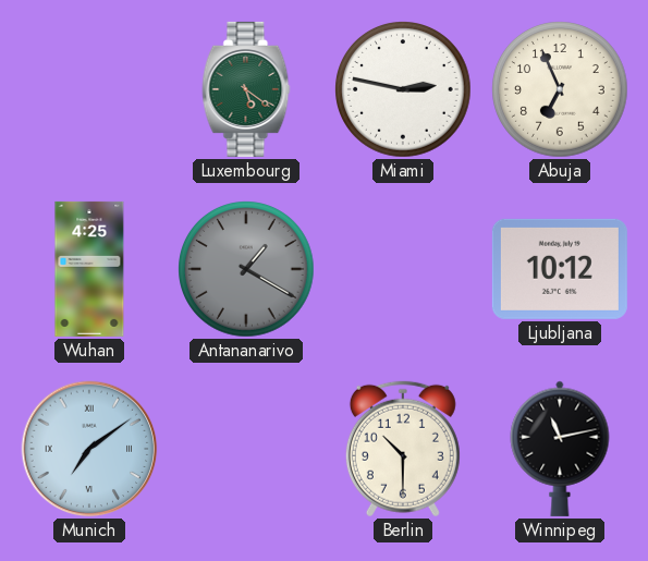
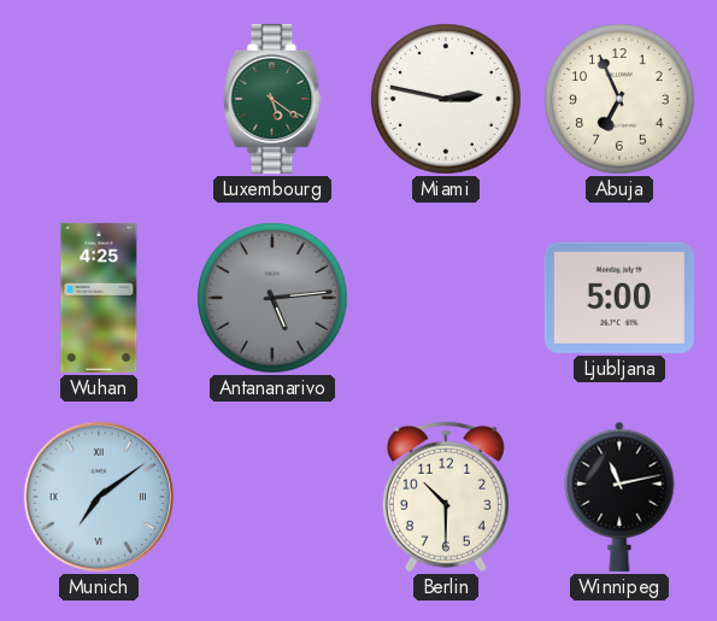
Antananarivo: 1:20 -> 5:14
Ljubljana: 10:12 -> 5:00
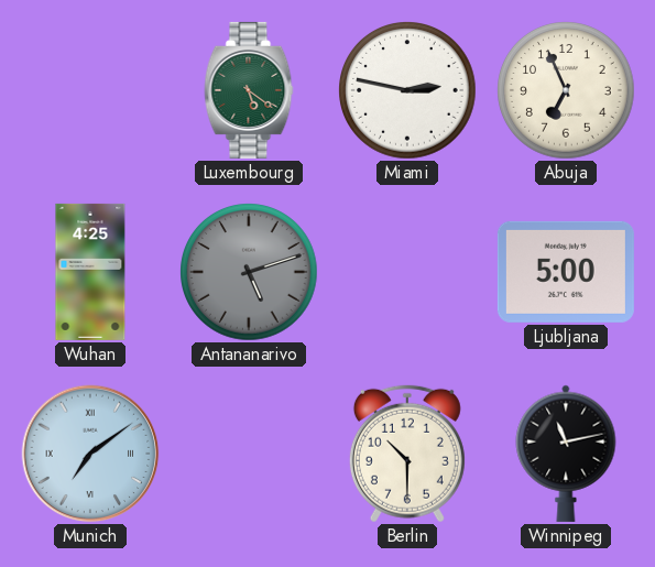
Antananarivo: 5:14 -> 5:12
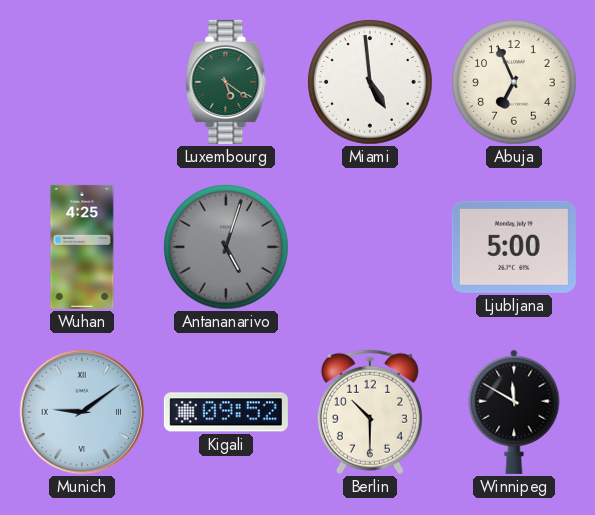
Miami: 2:47 -> 4:59
Antananarivo: 5:12 -> 5:03
Munich: 7:09 -> 9:09
Kigali: none -> 09:52
Winnipeg: 11:13 -> 11:50
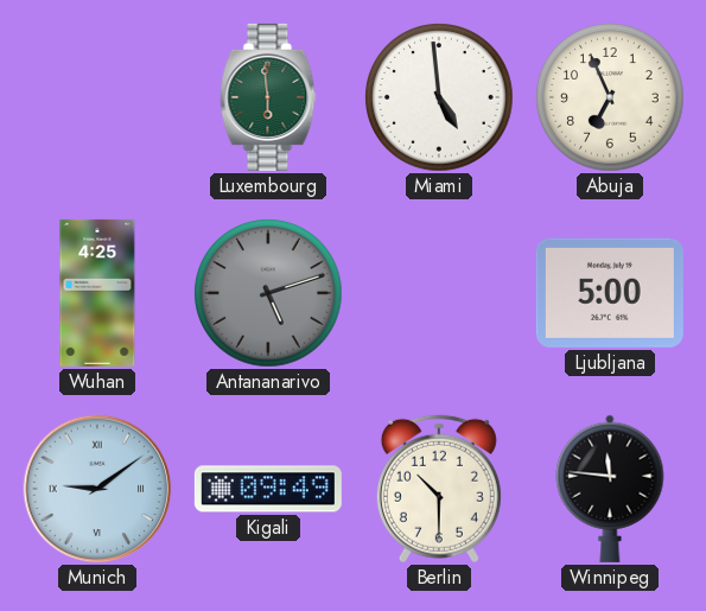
Luxembourg: 5:21 -> 5:59
Antananarivo: 5:03 -> 5:12
Kigali: 09:52 -> 09:49
Winnipeg: 11:50 -> 11:46
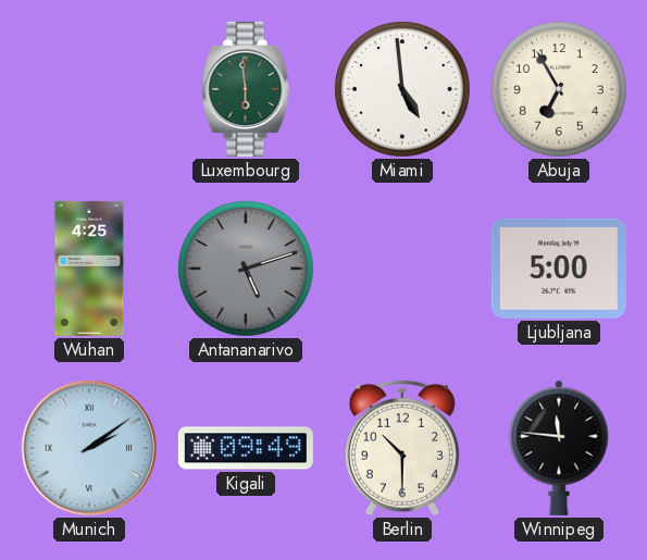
Abuja: 6:56 -> 6:55
Munich: 9:09 -> 2:09
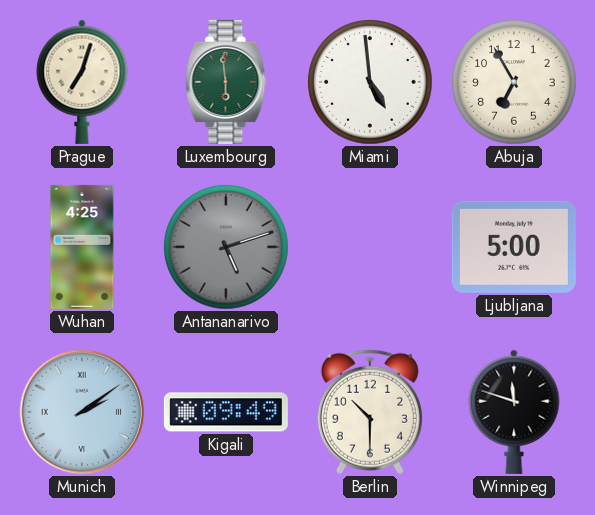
Prague: none -> 7:03
Winnipeg: 11:46 -> 11:48
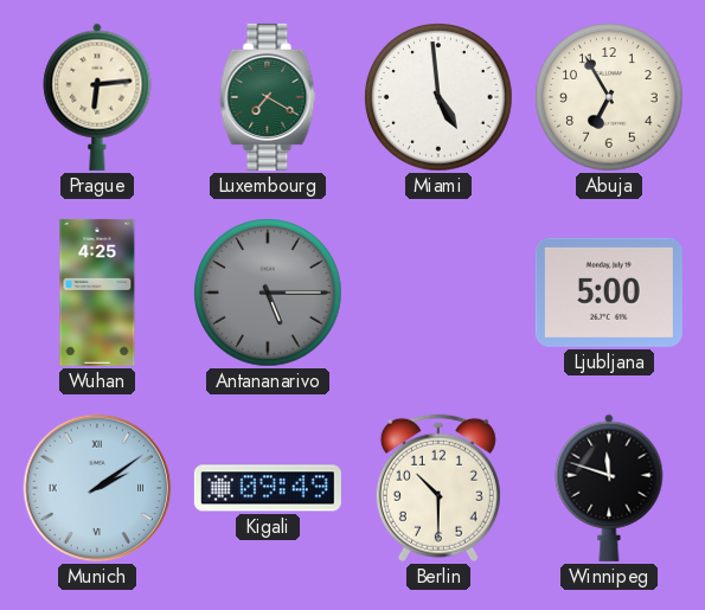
Prague: 7:03 -> 6:14
Luxembourg: 5:59 -> 7:20
Antananarivo: 5:12 -> 5:15
